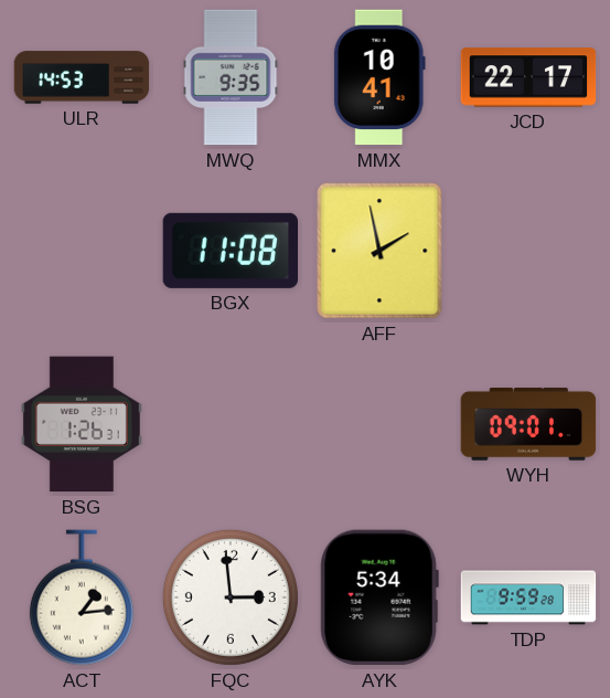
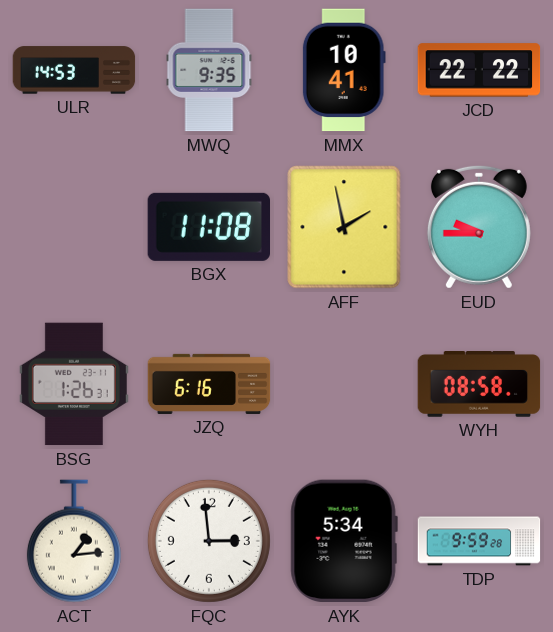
JCD: 22:17 -> 22:22
EUD: none -> 9:45
JZQ: none -> 6:16
WYH: 09:01 -> 08:58
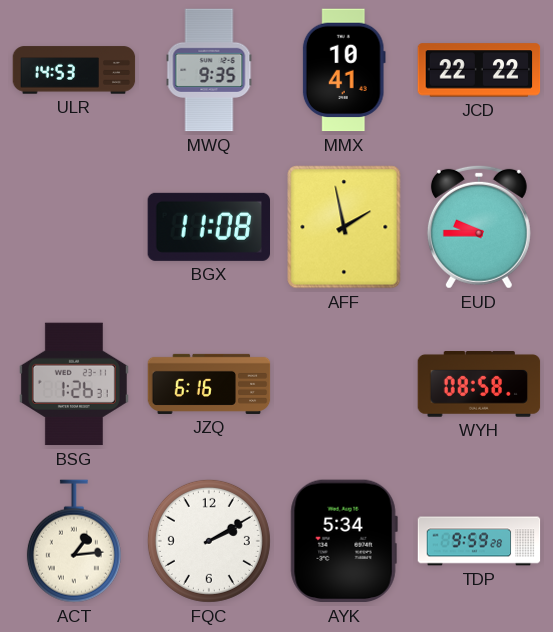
FQC: 2:59 -> 2:10
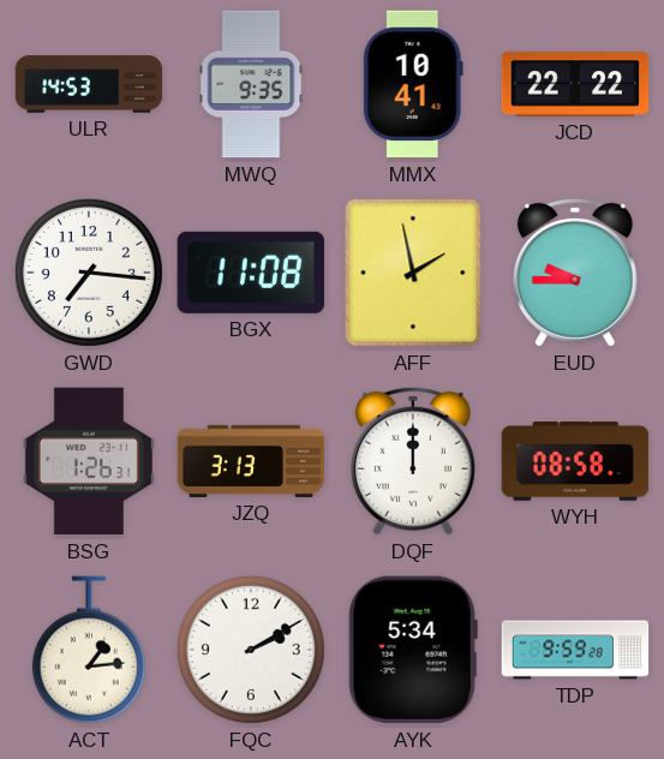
GWD: none -> 7:16
JZQ: 6:16 -> 3:13
DQF: none -> 12:00
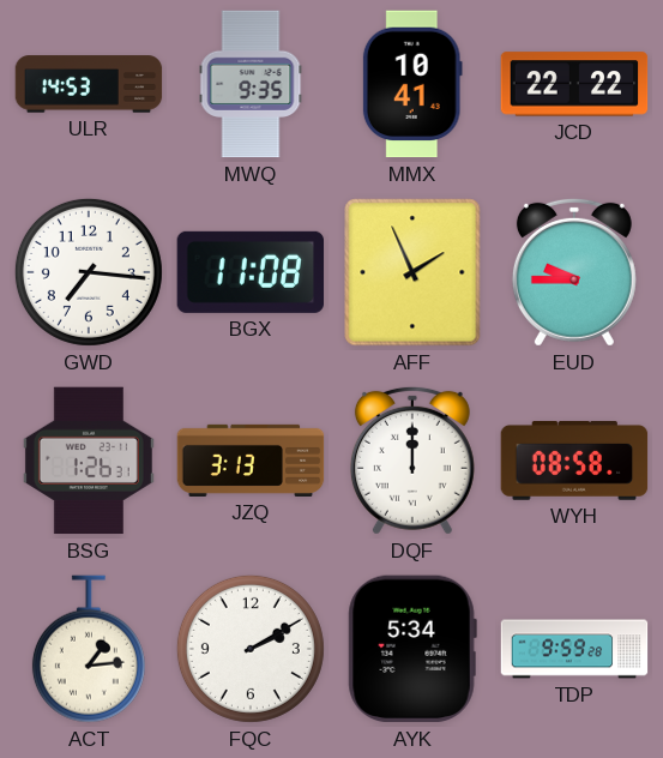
AFF: 1:58 -> 1:56
